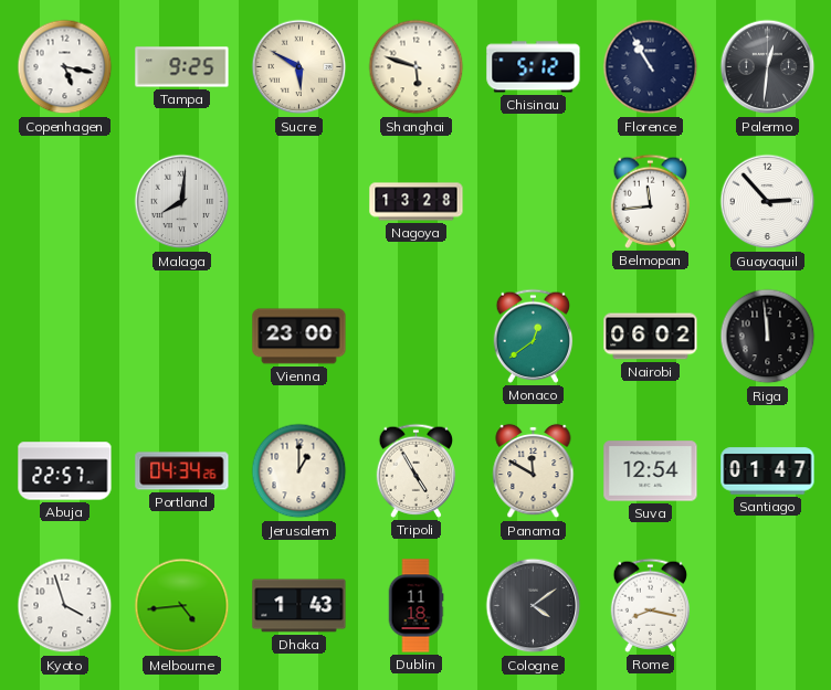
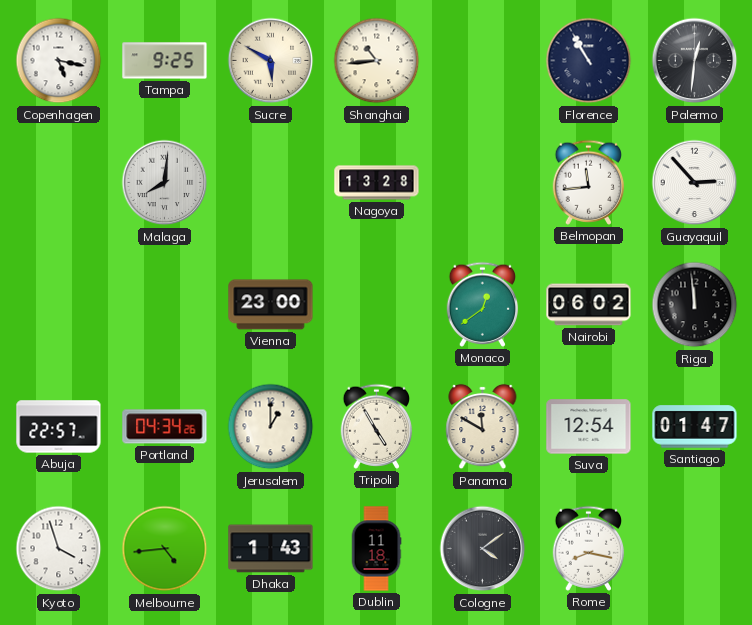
Shanghai: 5:48 -> 10:44
Chisinau: 5:12 -> none
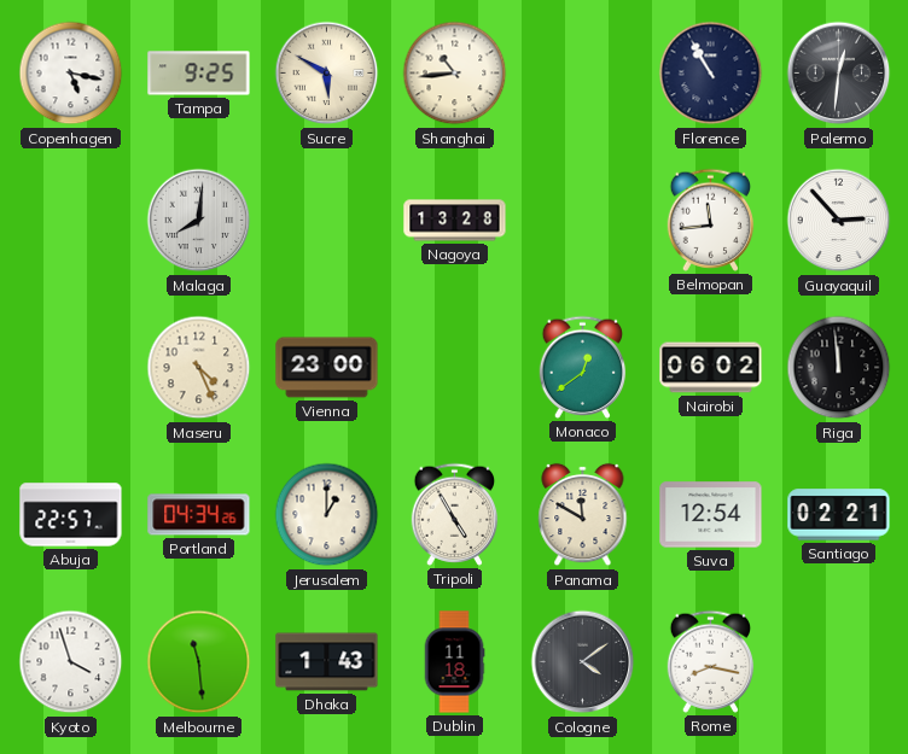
Maseru: none -> 4:26
Santiago: 01:47 -> 02:21
Melbourne: 4:44 -> 11:29
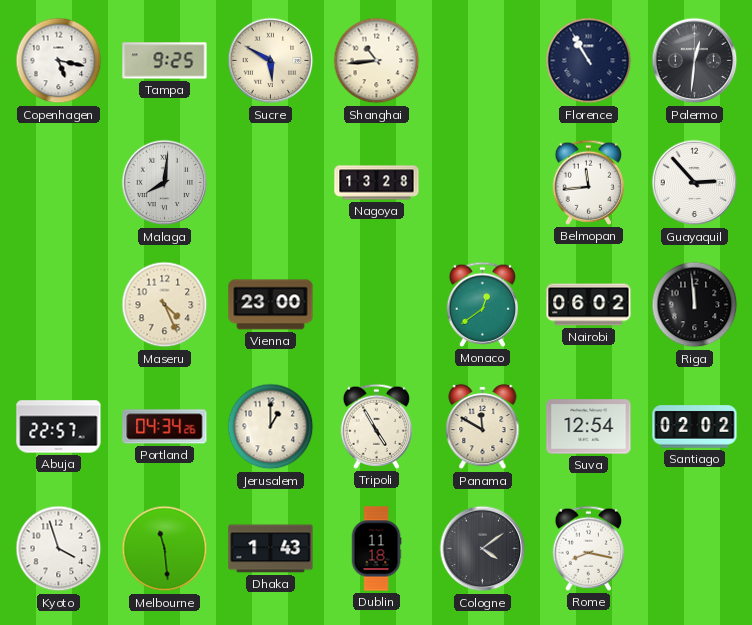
Santiago: 02:21 -> 02:02
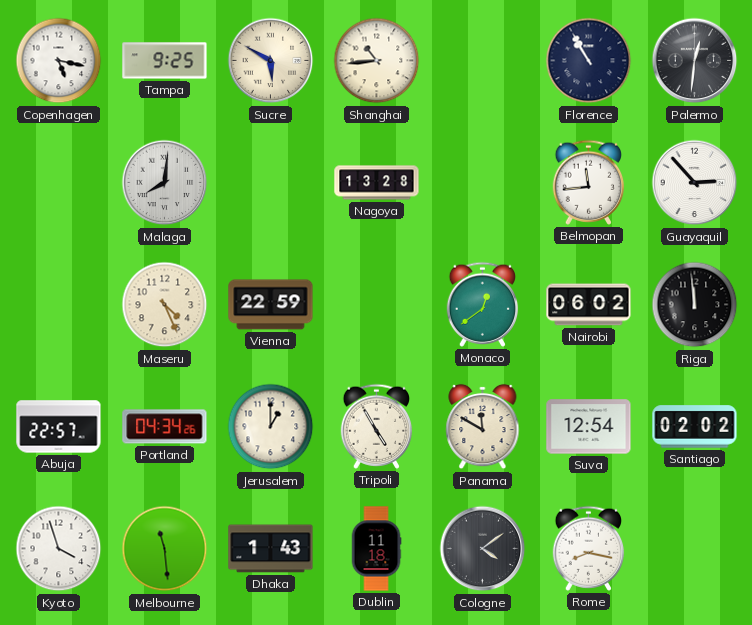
Vienna: 23:00 -> 22:59
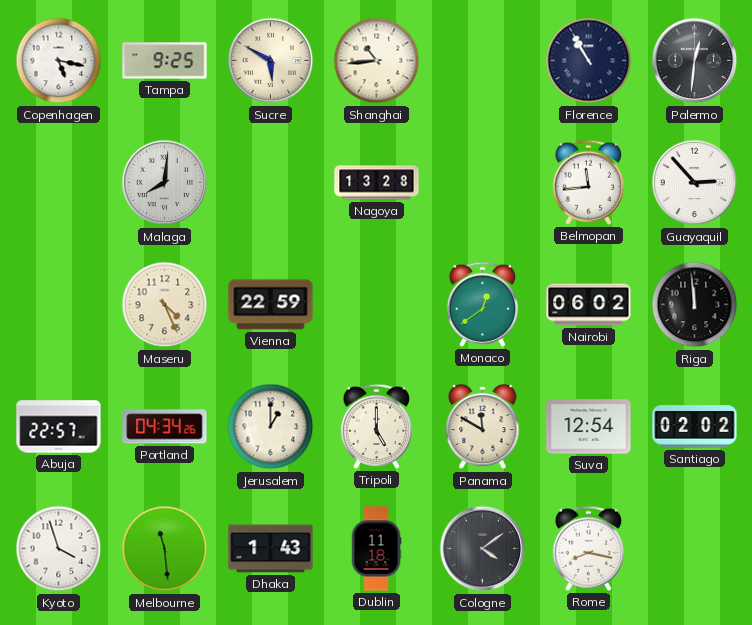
Tripoli: 4:55 -> 5:00
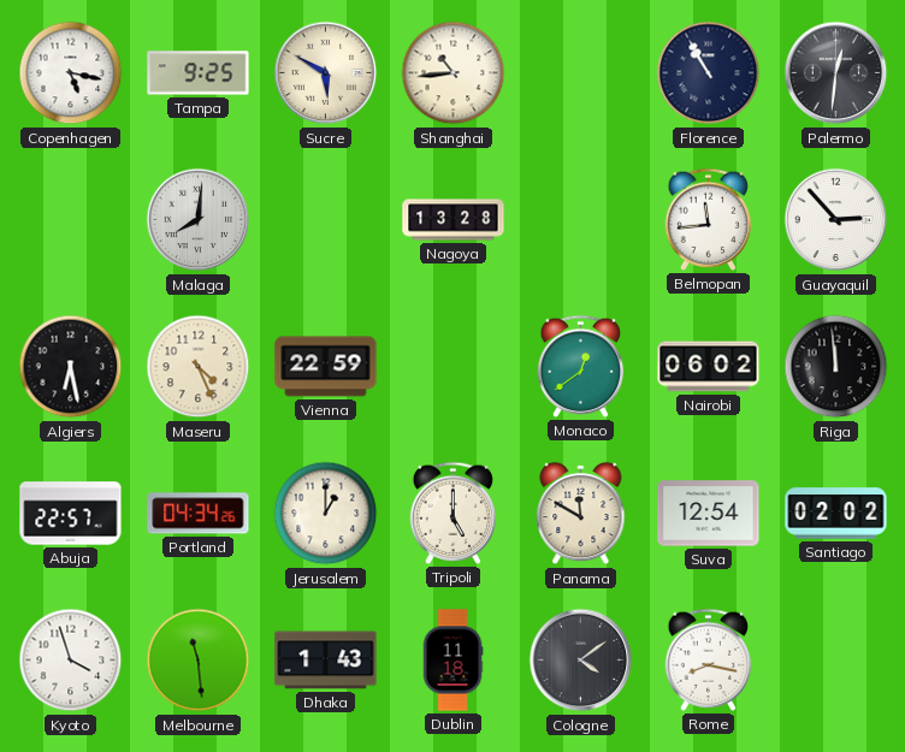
Algiers: none -> 6:28
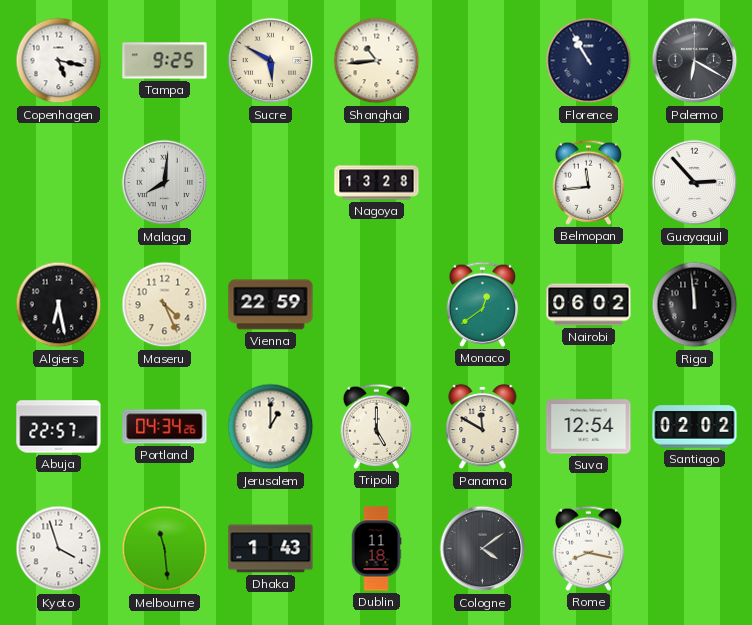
Palermo: 12:31 -> 6:20
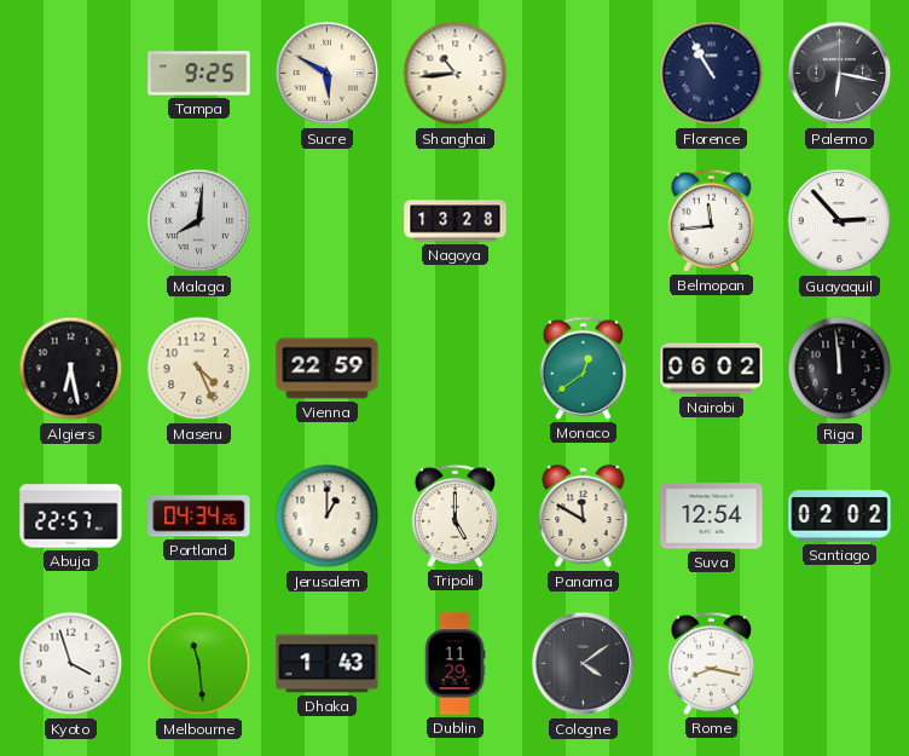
Copenhagen: 5:17 -> none
Palermo: 6:20 -> 6:17
Dublin: 11:18 -> 11:29
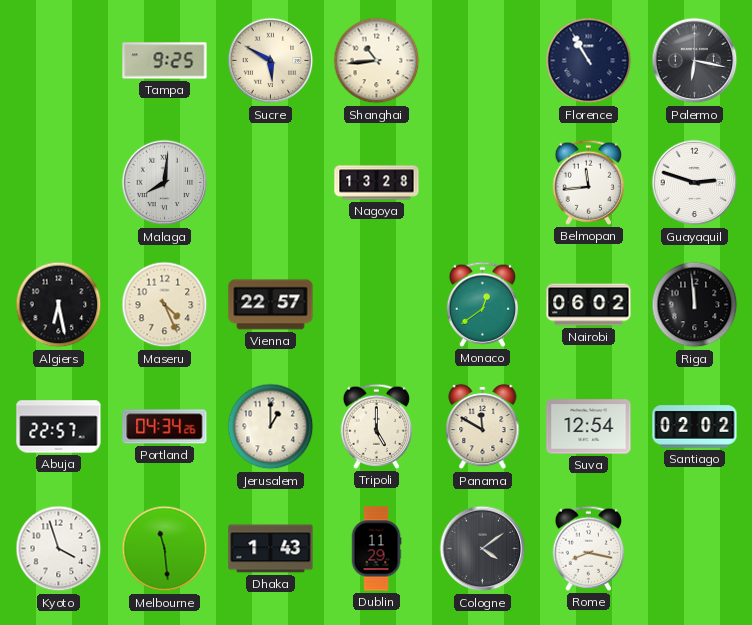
Guayaquil: 2:53 -> 2:48
Vienna: 22:59 -> 22:57
